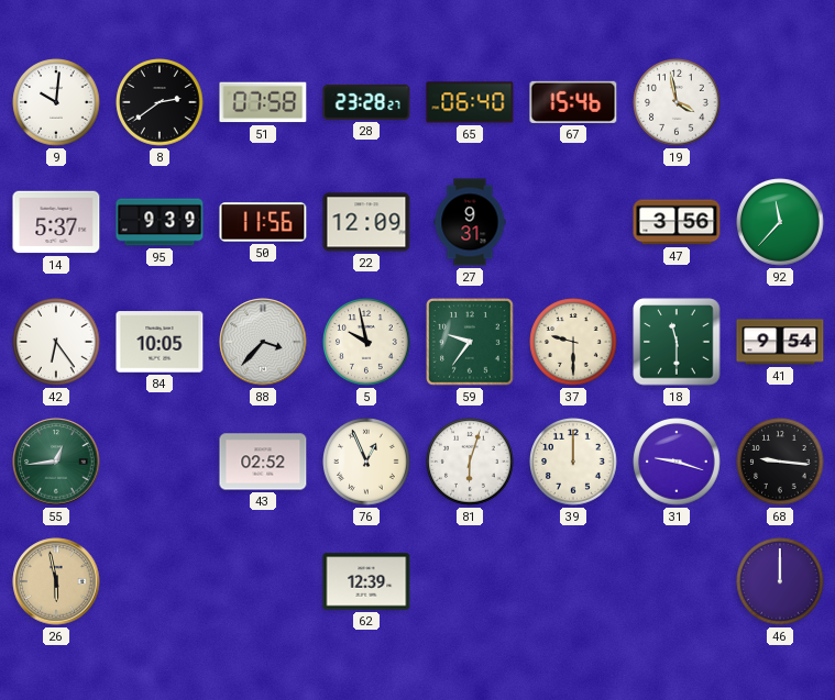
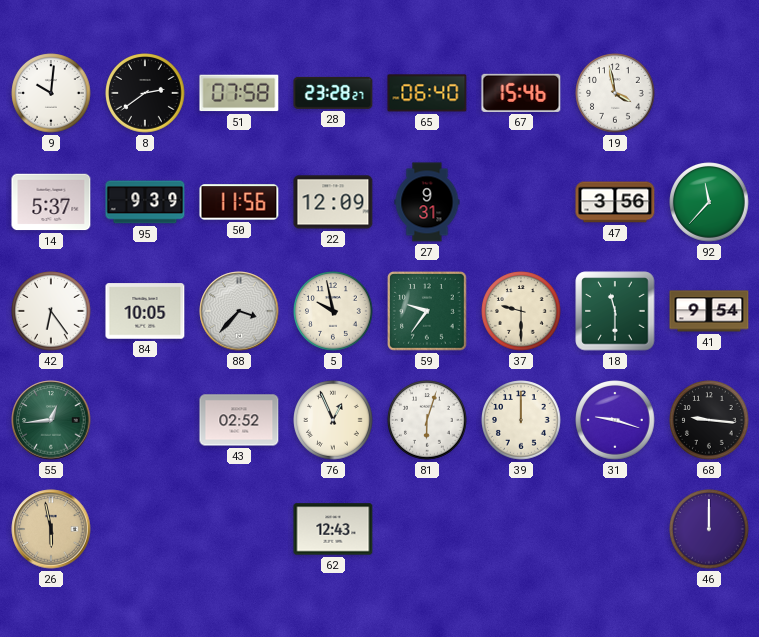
62: 12:39 -> 12:43
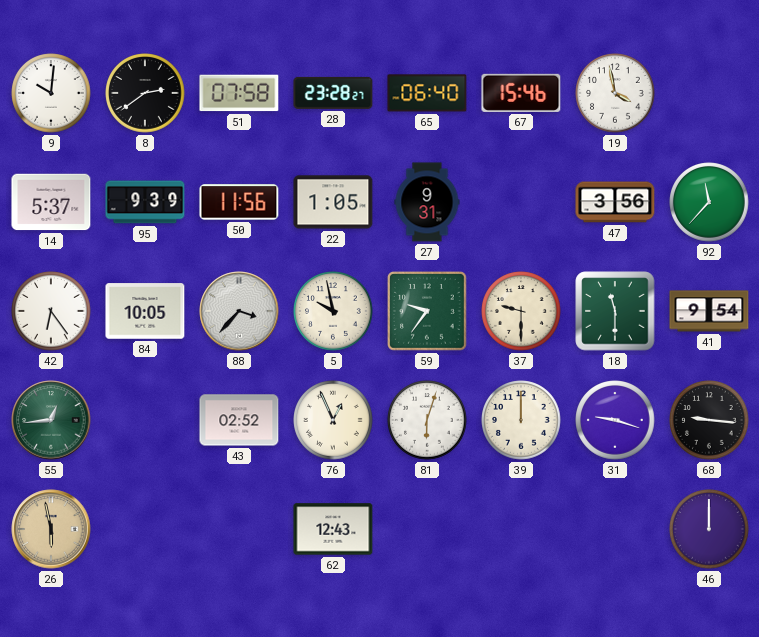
22: 12:09 -> 1:05
